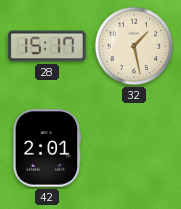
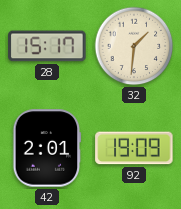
32: 1:28 -> 1:31
92: none -> 19:09
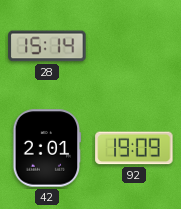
28: 15:17 -> 15:14
32: 1:31 -> none
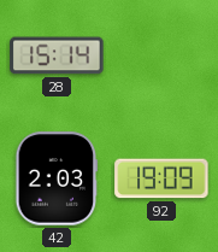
42: 2:01 -> 2:03
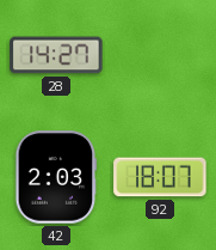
28: 15:14 -> 14:27
92: 19:09 -> 18:07
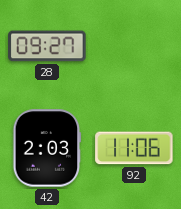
28: 14:27 -> 09:27
92: 18:07 -> 11:06
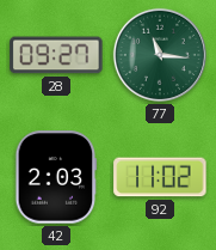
77: none -> 11:16
92: 11:06 -> 11:02
